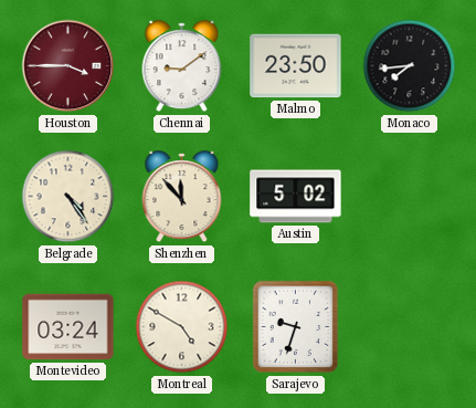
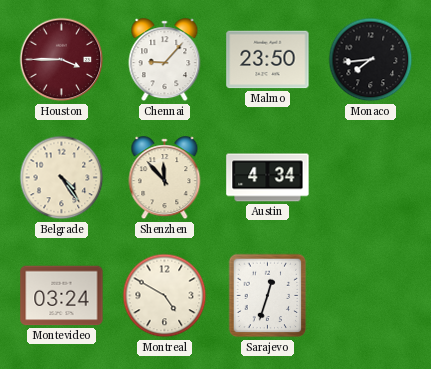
Chennai: 9:09 -> 9:07
Austin: 5:02 -> 4:34
Sarajevo: 9:33 -> 12:33
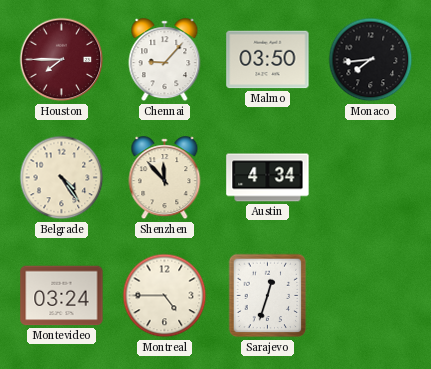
Houston: 3:45 -> 7:45
Malmo: 23:50 -> 03:50
Montreal: 4:50 -> 4:45
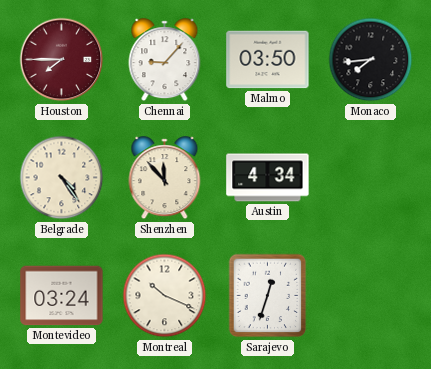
Montreal: 4:45 -> 10:19
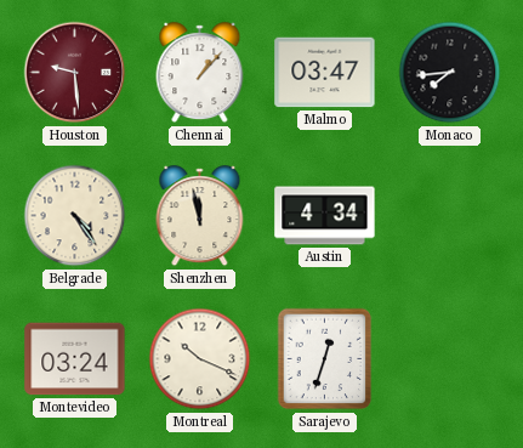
Houston: 7:45 -> 9:29
Chennai: 9:07 -> 1:07
Malmo: 03:50 -> 03:47
Shenzhen: 11:53 -> 11:58
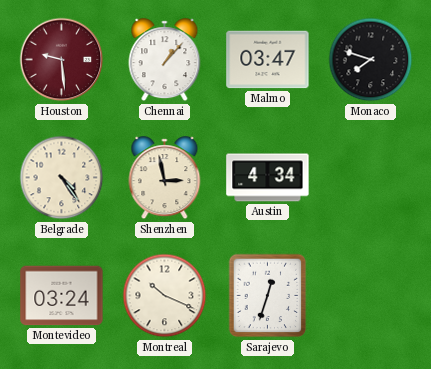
Monaco: 7:44 -> 7:48
Shenzhen: 11:58 -> 2:58
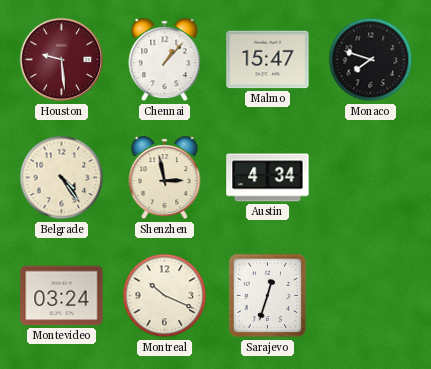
Malmo: 03:47 -> 15:47
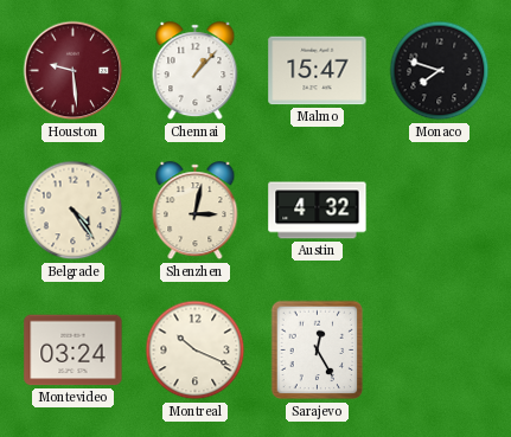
Shenzhen: 2:58 -> 3:02
Austin: 4:34 -> 4:32
Sarajevo: 12:33 -> 12:25
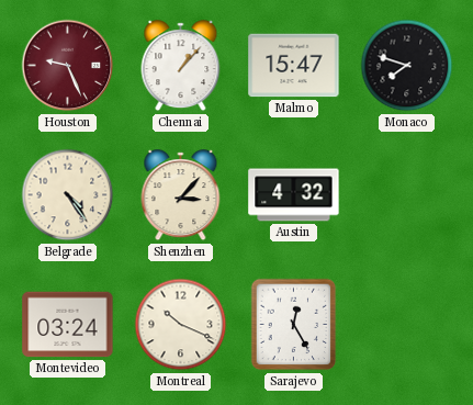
Houston: 9:29 -> 9:26
Shenzhen: 3:02 -> 3:07
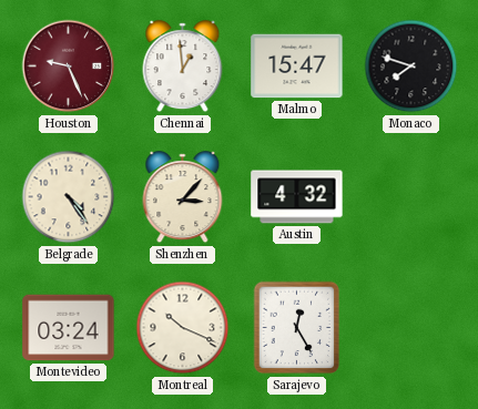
Chennai: 1:07 -> 12:59
